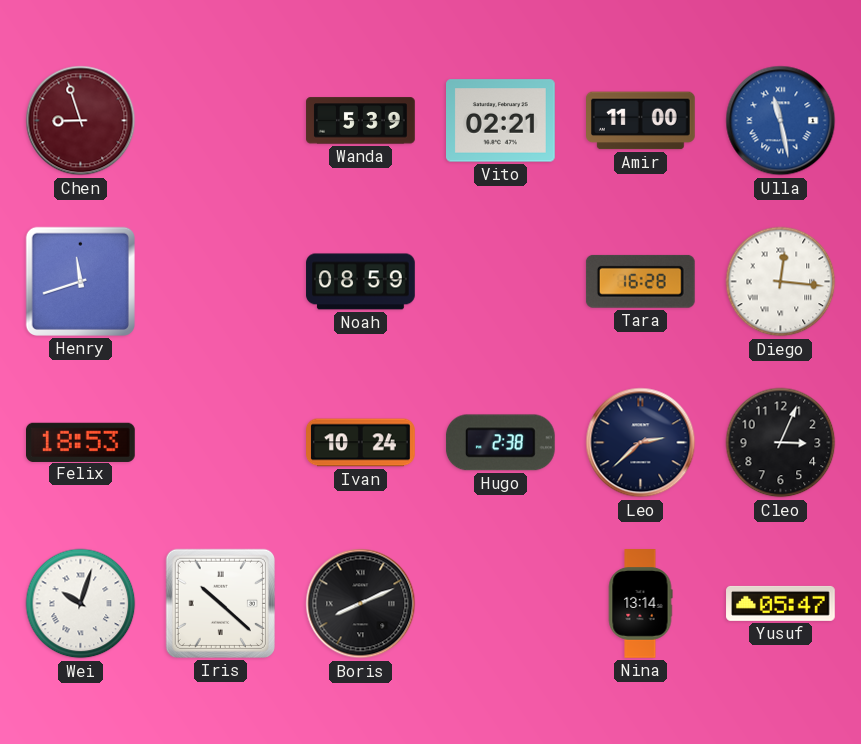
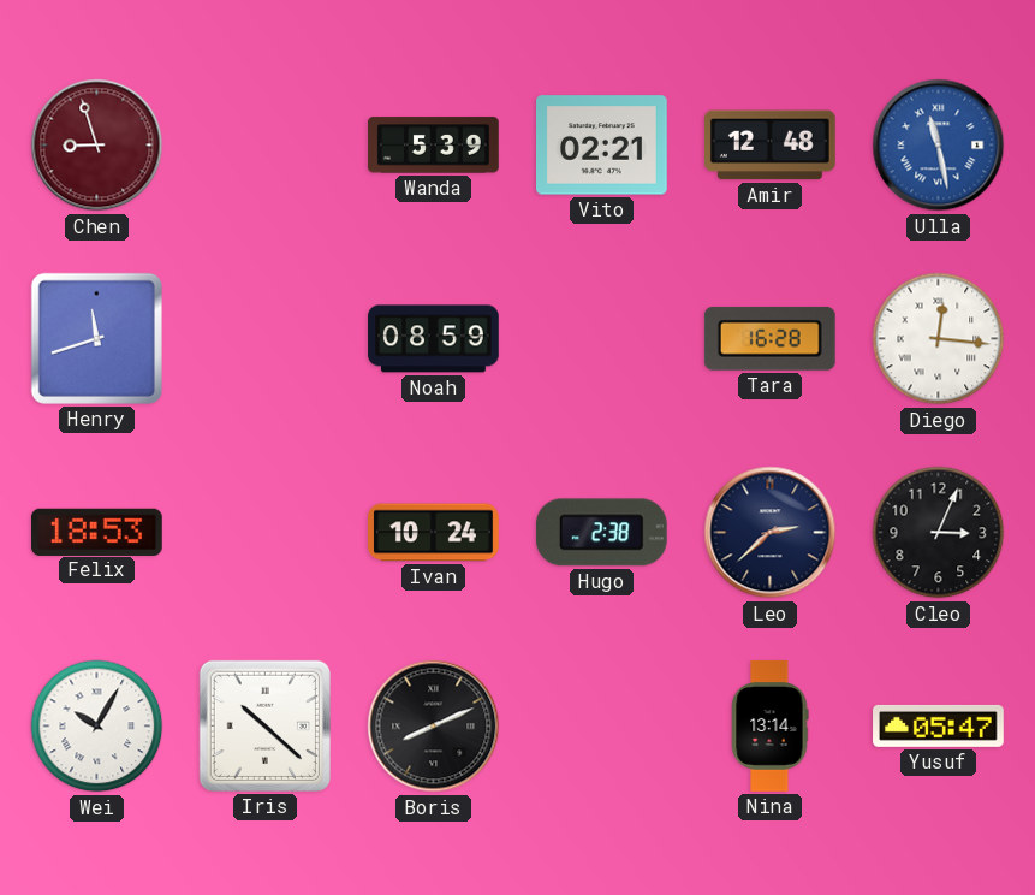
Amir: 11:00 -> 12:48
Wei: 10:03 -> 10:05
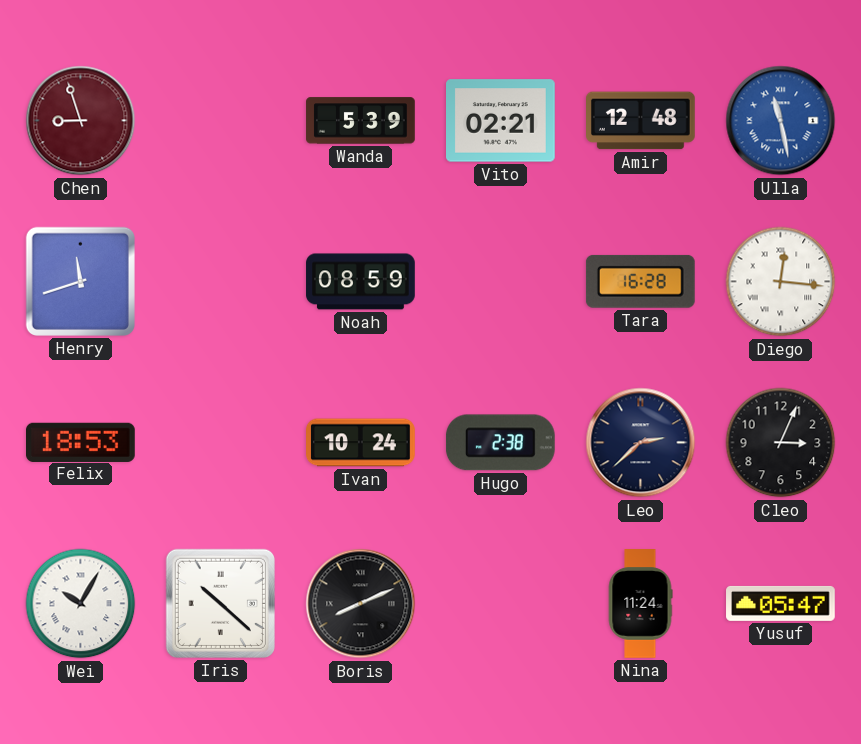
Nina: 13:14 -> 11:24
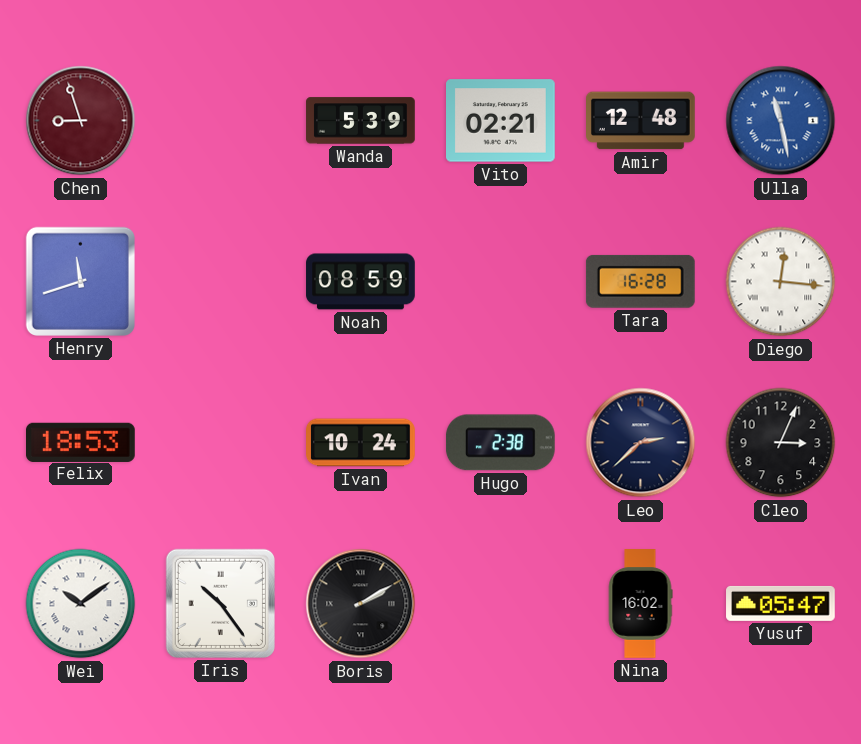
Wei: 10:05 -> 10:09
Iris: 10:22 -> 10:24
Boris: 8:11 -> 2:10
Nina: 11:24 -> 16:02
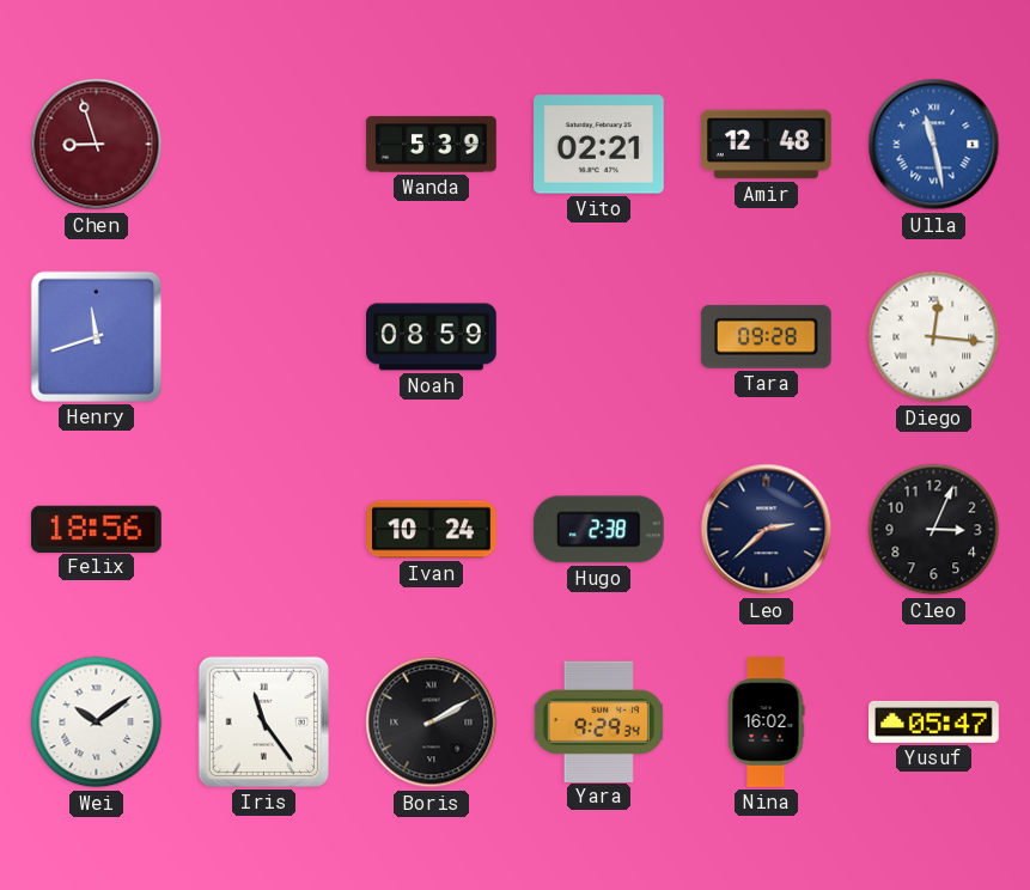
Tara: 16:28 -> 09:28
Felix: 18:53 -> 18:56
Iris: 10:24 -> 11:24
Yara: none -> 9:29
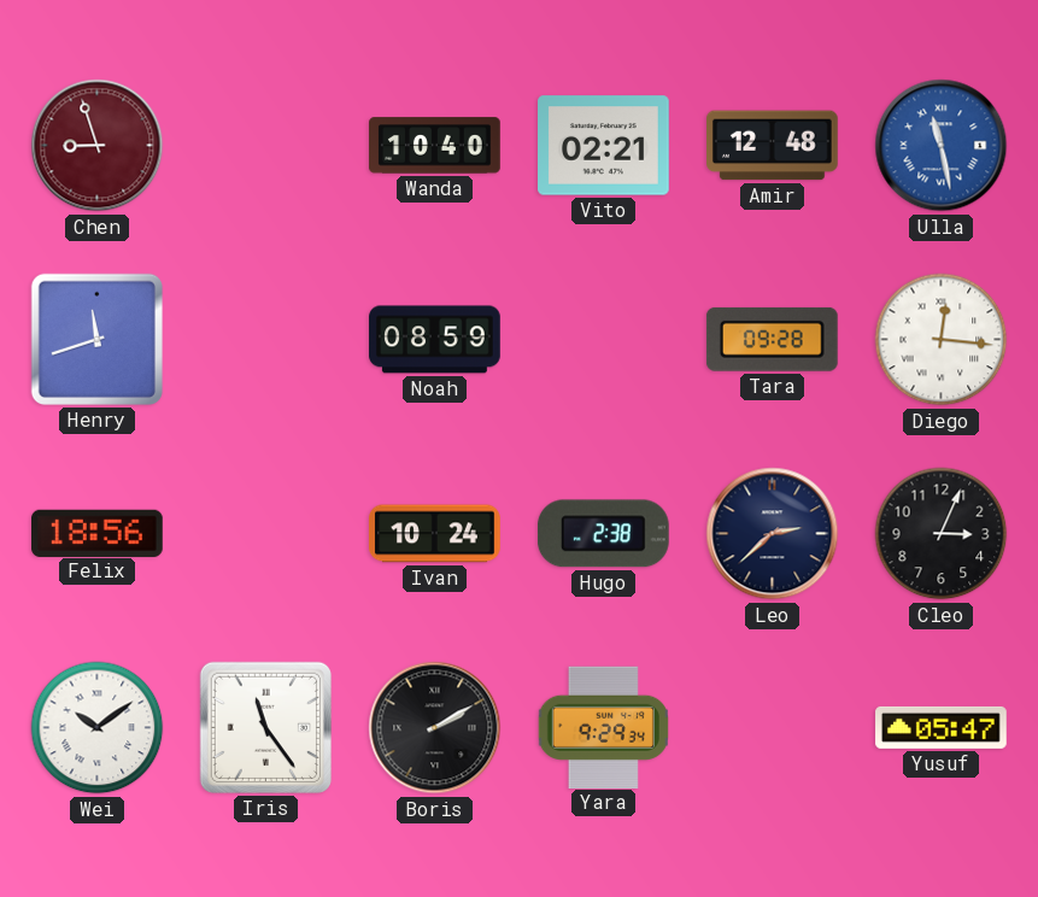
Wanda: 5:39 -> 10:40
Nina: 16:02 -> none
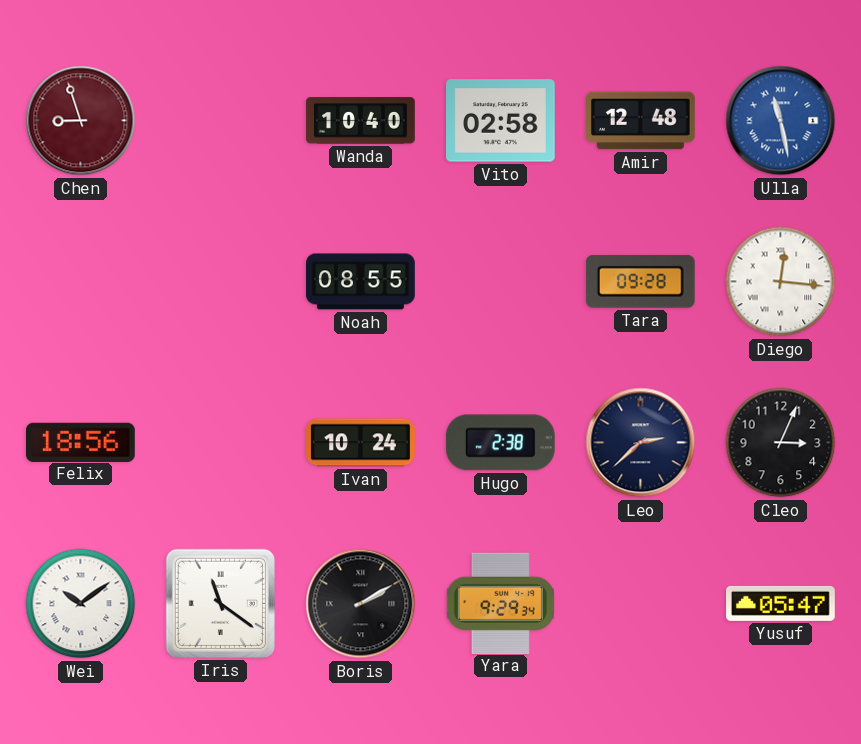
Vito: 02:21 -> 02:58
Henry: 11:42 -> none
Noah: 08:59 -> 08:55
Iris: 11:24 -> 11:21
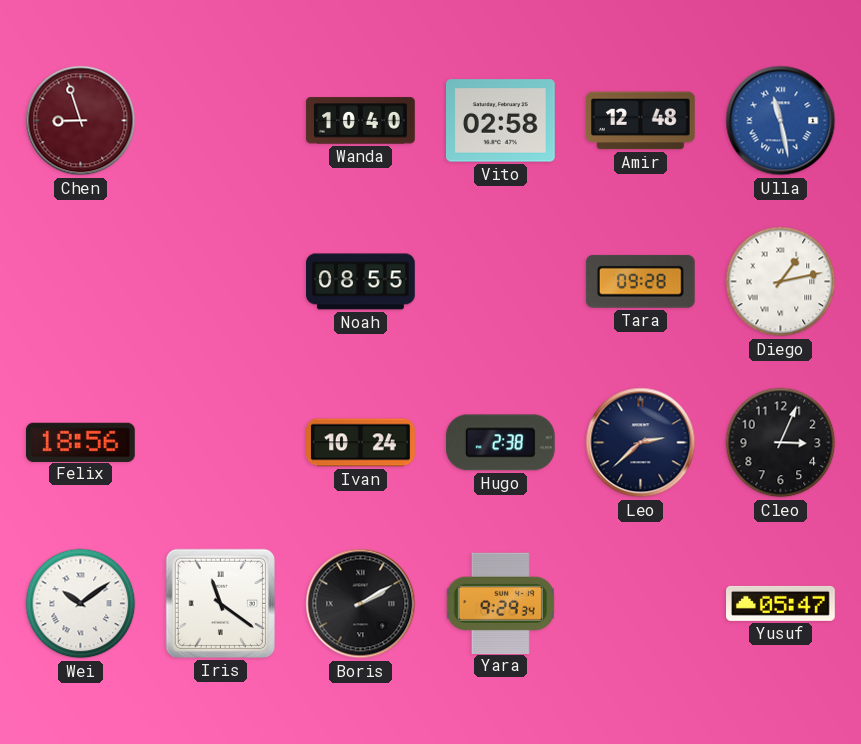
Diego: 12:16 -> 1:13
